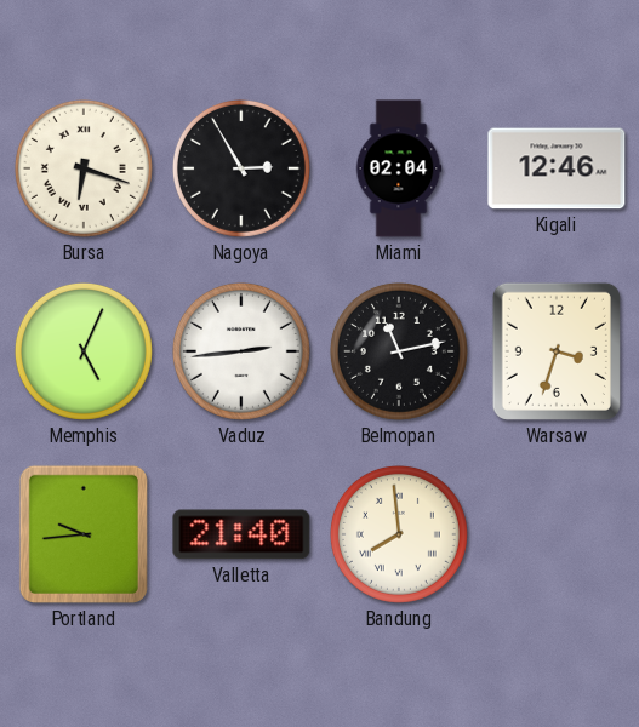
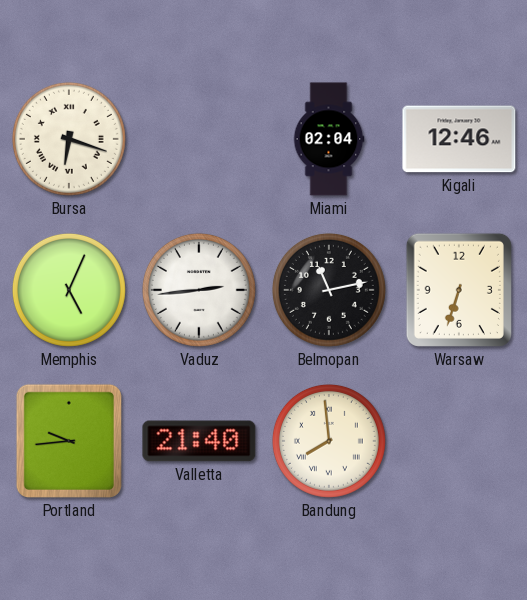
Nagoya: 2:55 -> none
Warsaw: 3:33 -> 6:33
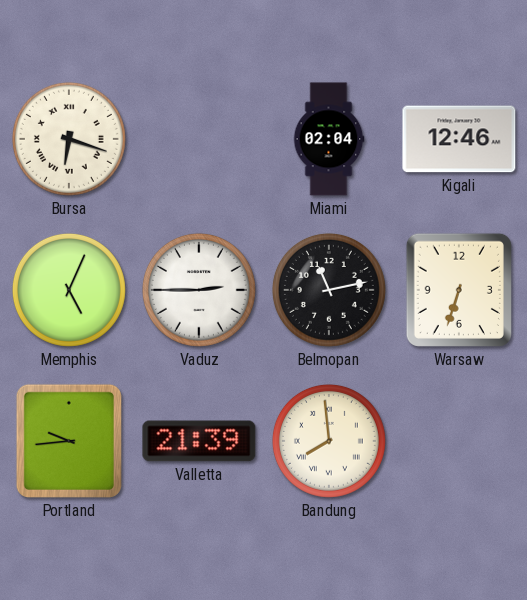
Vaduz: 2:44 -> 2:45
Valletta: 21:40 -> 21:39
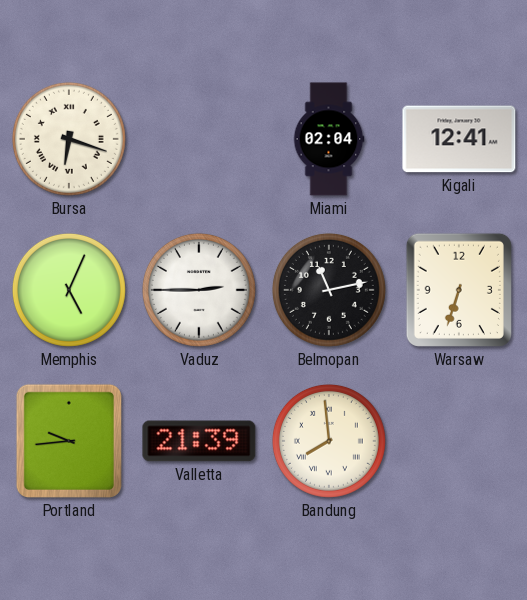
Kigali: 12:46 -> 12:41
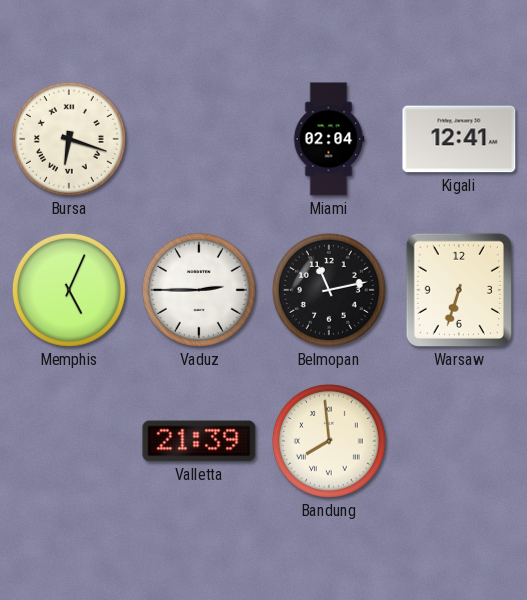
Portland: 9:44 -> none
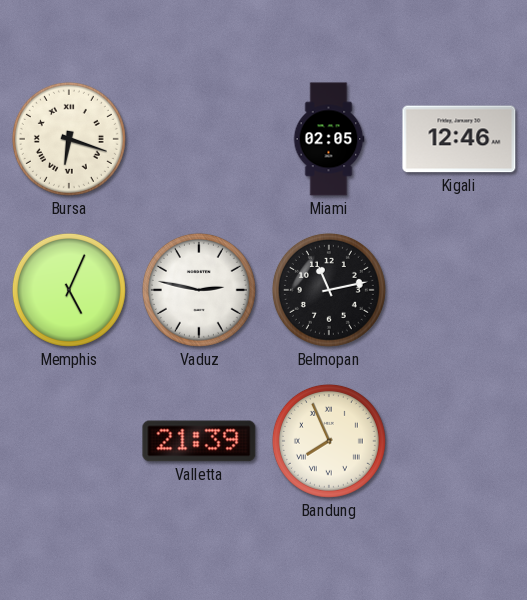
Miami: 02:04 -> 02:05
Kigali: 12:41 -> 12:46
Vaduz: 2:45 -> 2:47
Warsaw: 6:33 -> none
Bandung: 7:59 -> 7:56
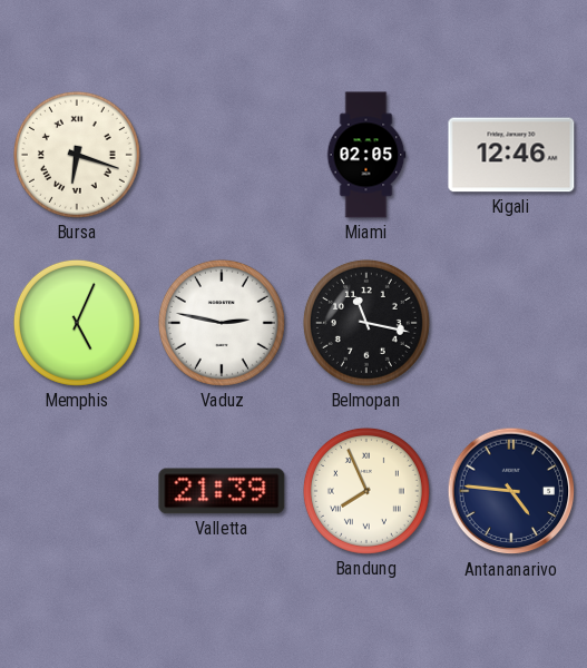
Belmopan: 11:13 -> 11:17
Antananarivo: none -> 4:46
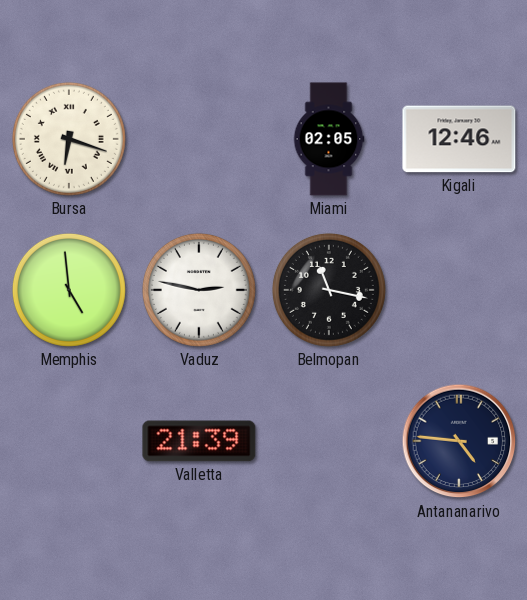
Memphis: 5:04 -> 4:59
Bandung: 7:56 -> none
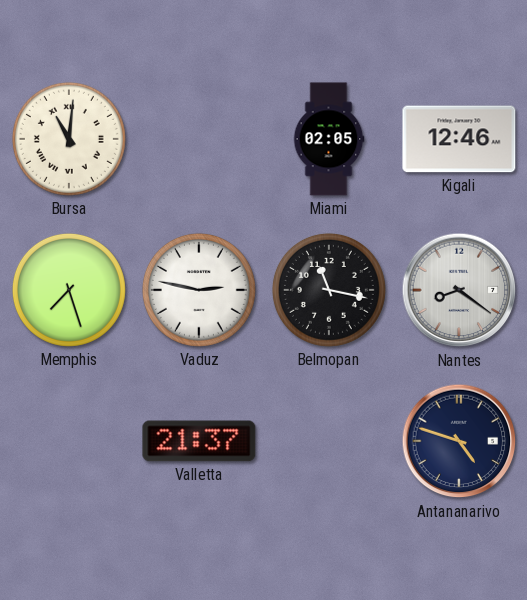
Bursa: 6:18 -> 11:01
Memphis: 4:59 -> 7:27
Nantes: none -> 8:21
Valletta: 21:39 -> 21:37
Antananarivo: 4:46 -> 4:48
